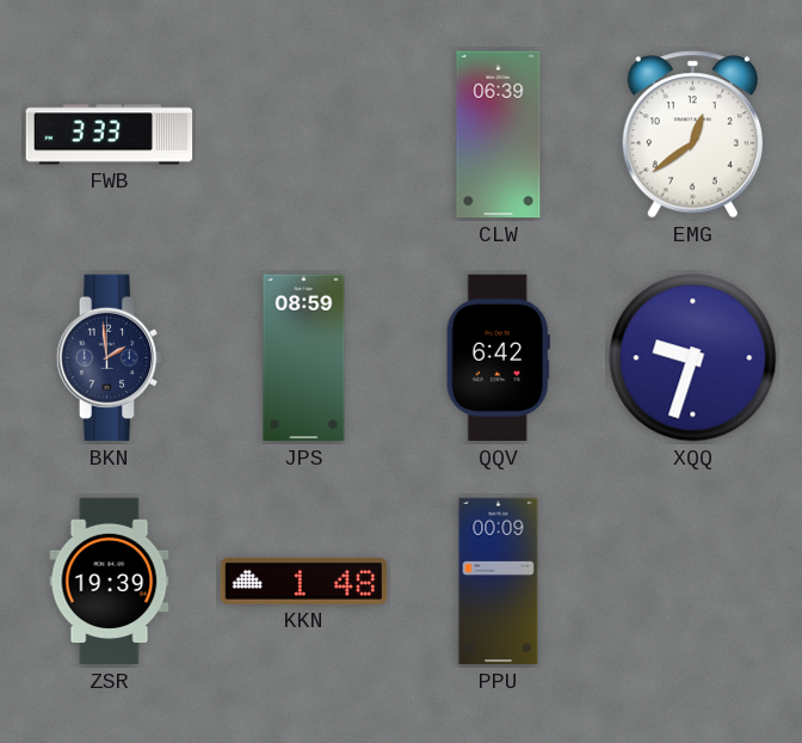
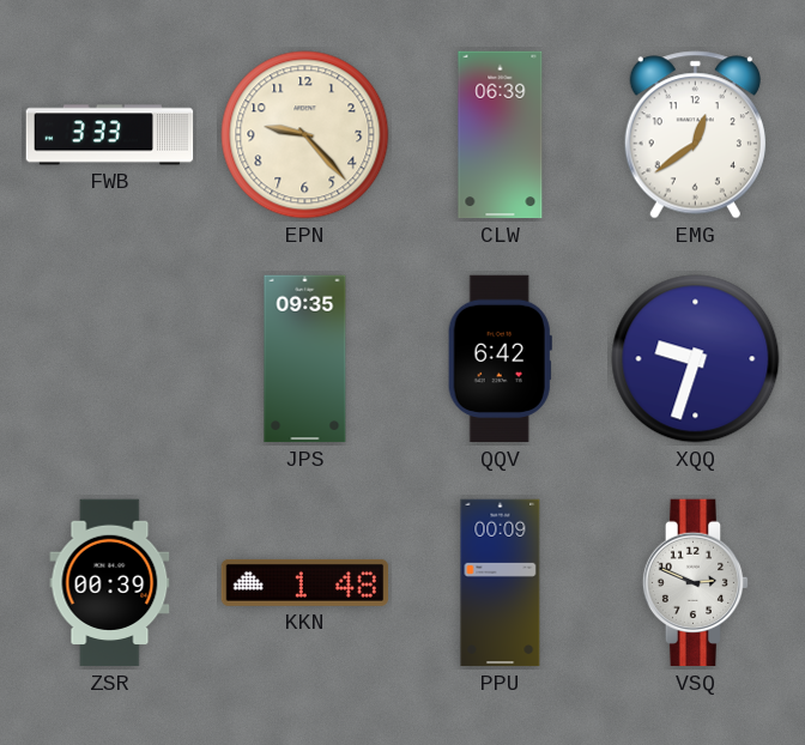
EPN: none -> 9:23
BKN: 1:59 -> none
JPS: 08:59 -> 09:35
ZSR: 19:39 -> 00:39
VSQ: none -> 2:49
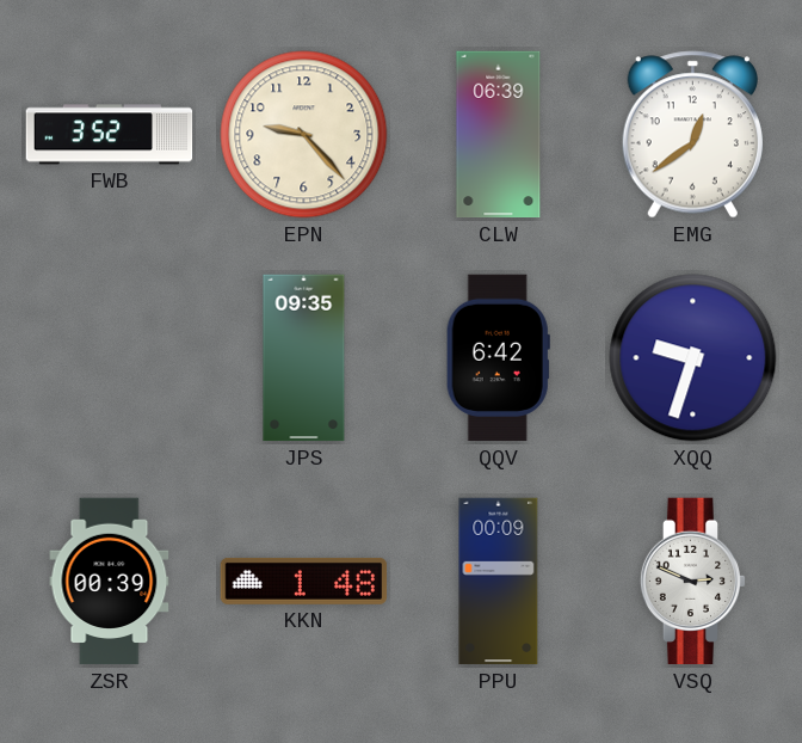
FWB: 3:33 -> 3:52
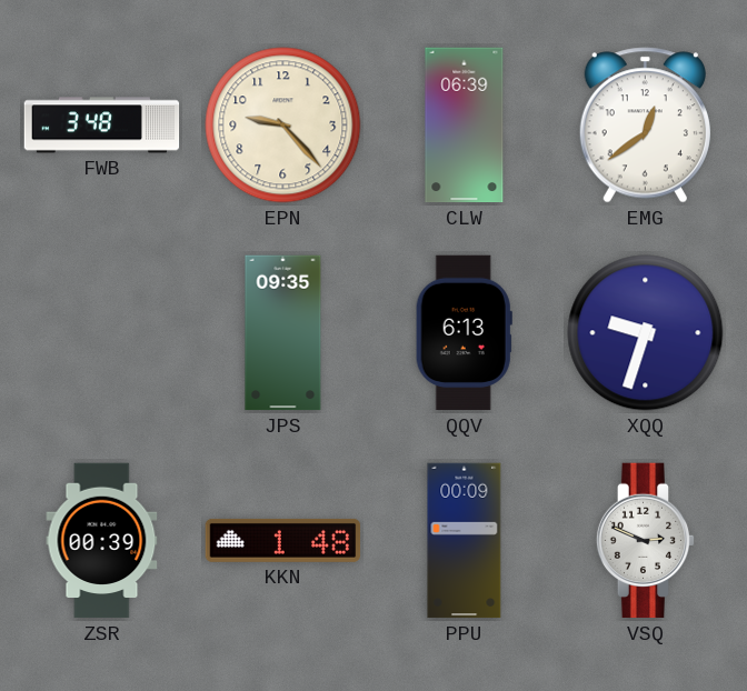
FWB: 3:52 -> 3:48
QQV: 6:42 -> 6:13
